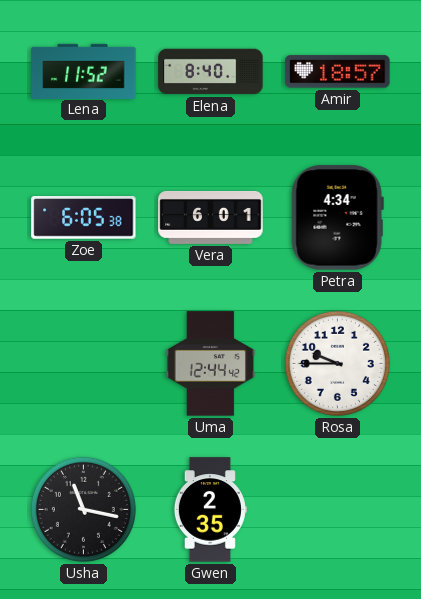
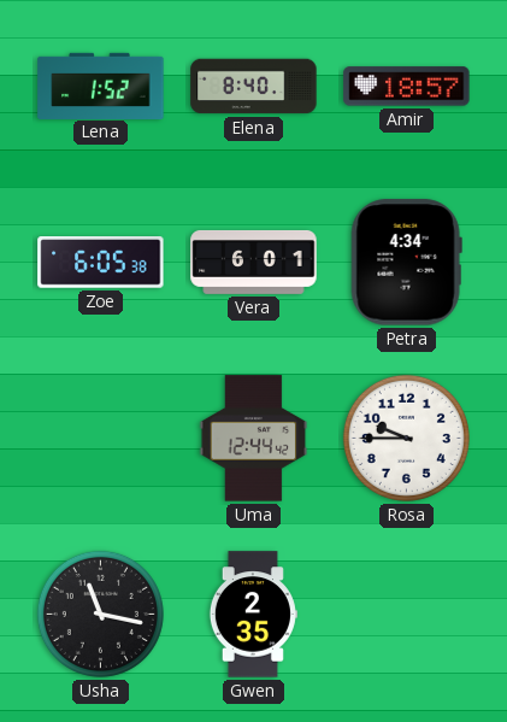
Lena: 11:52 -> 1:52
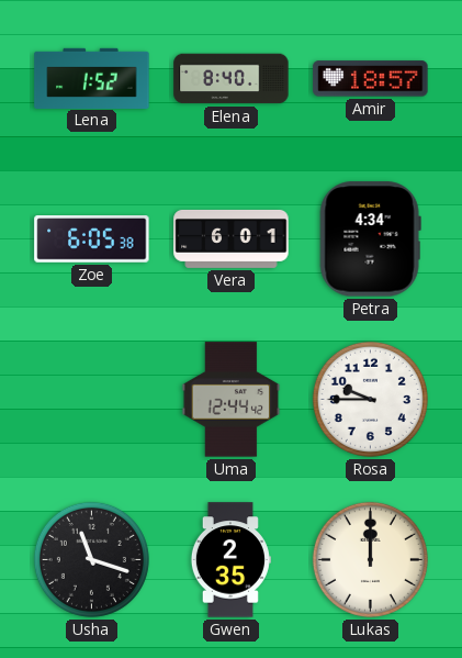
Usha: 11:17 -> 11:18
Lukas: none -> 12:00
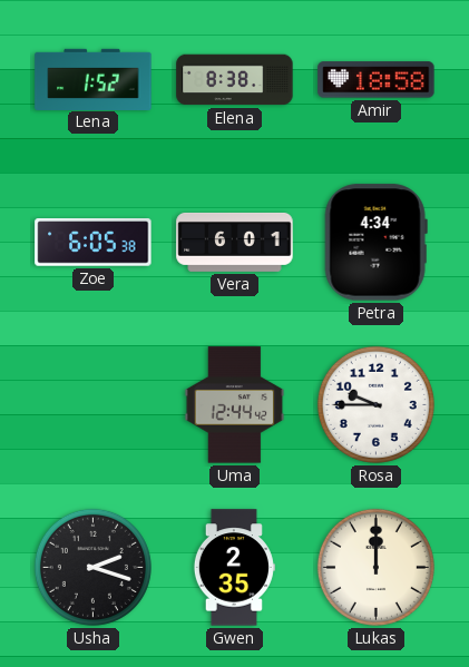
Elena: 8:40 -> 8:38
Amir: 18:57 -> 18:58
Usha: 11:18 -> 2:18
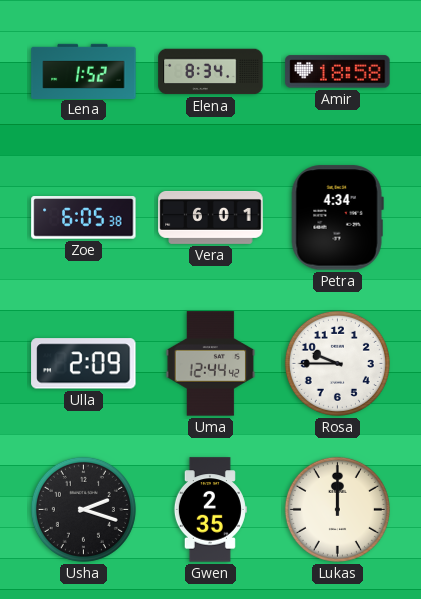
Elena: 8:38 -> 8:34
Ulla: none -> 2:09
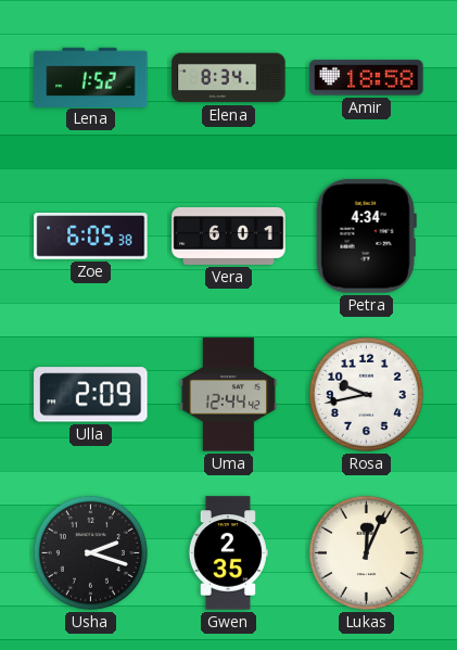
Rosa: 9:45 -> 9:43
Lukas: 12:00 -> 12:04
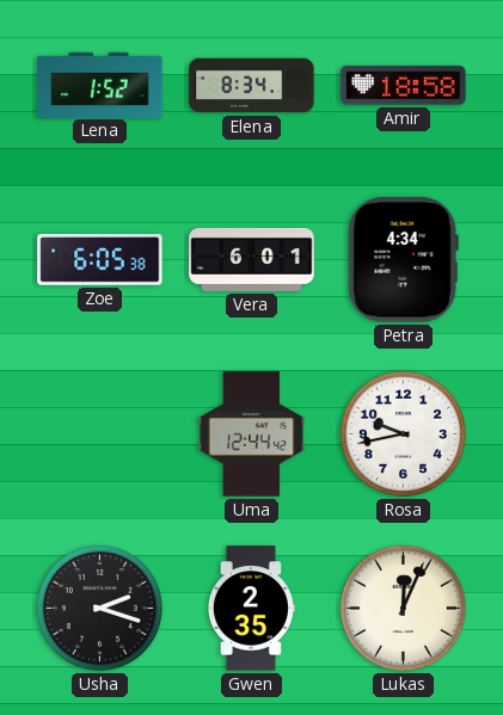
Ulla: 2:09 -> none
